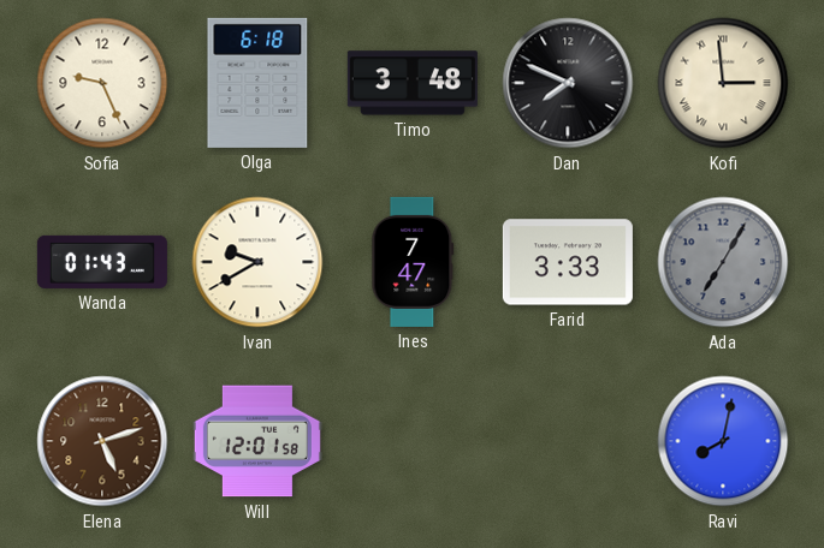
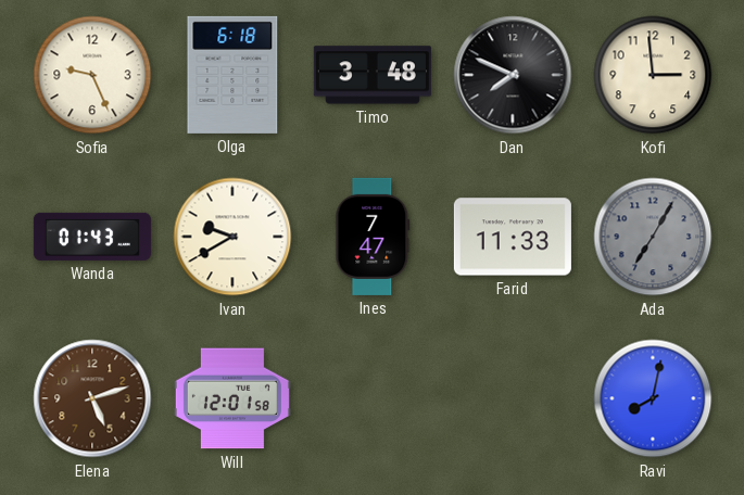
Kofi numerals: Roman -> Arabic
Farid: 3:33 -> 11:33
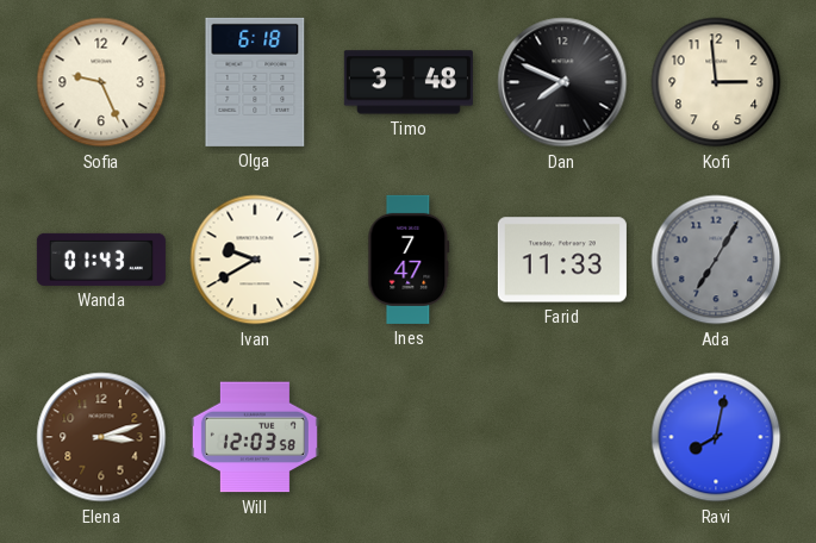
Elena: 5:12 -> 3:12
Will: 12:01 -> 12:03
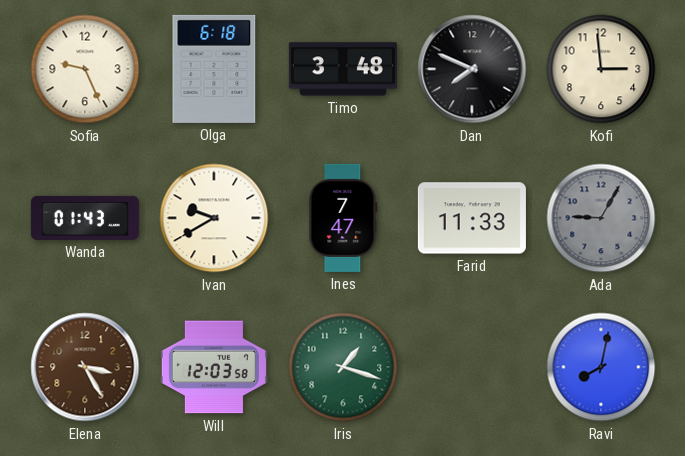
Ada: 7:05 -> 9:05
Elena: 3:12 -> 3:25
Iris: none -> 1:18
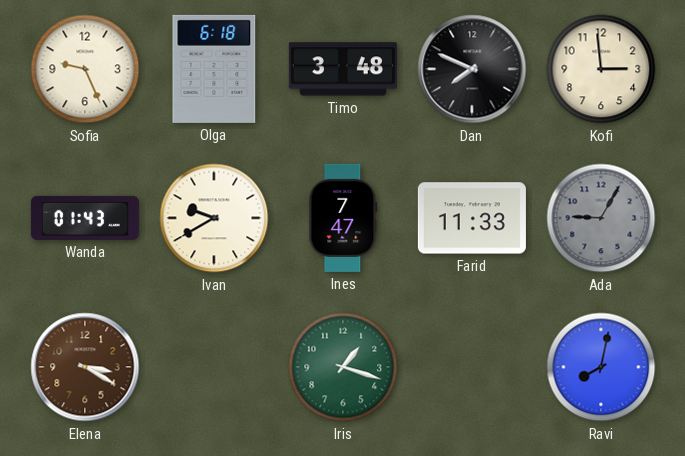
Elena: 3:25 -> 3:20
Will: 12:03 -> none
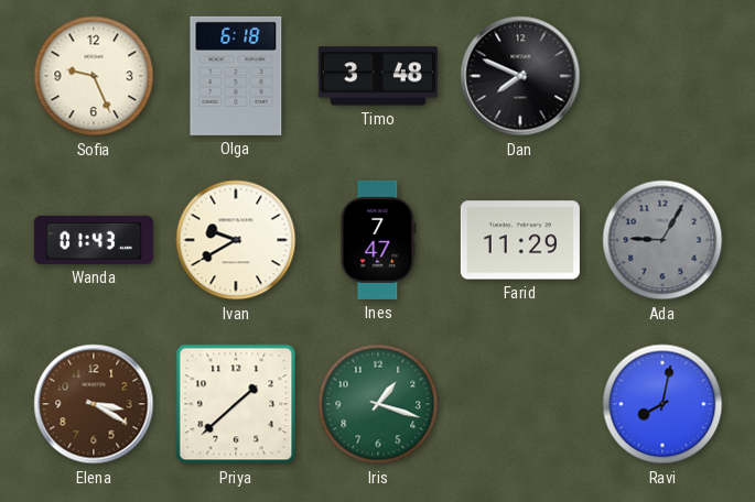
Kofi: 2:59 -> none
Farid: 11:33 -> 11:29
Priya: none -> 1:38
